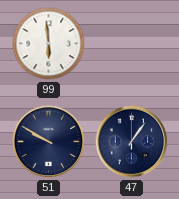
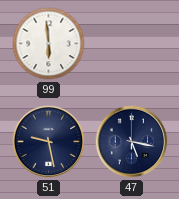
51: 9:50 -> 9:28
47: 1:06 -> 5:17
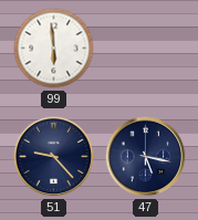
51: 9:28 -> 9:23
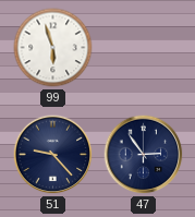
99: 5:59 -> 5:57
47: 5:17 -> 2:54
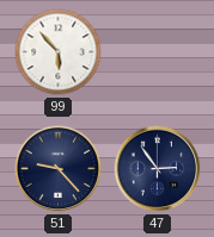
99: 5:57 -> 5:53
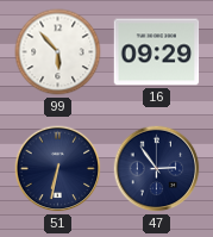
16: none -> 09:29
51: 9:23 -> 6:32
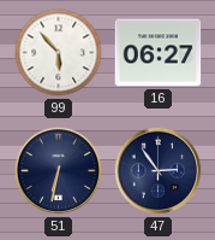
16: 09:29 -> 06:27
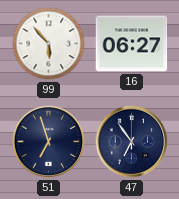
51: 6:32 -> 6:57
47: 2:54 -> 6:54
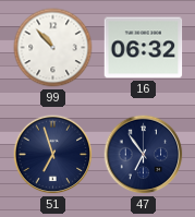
99: 5:53 -> 10:53
16: 06:27 -> 06:32
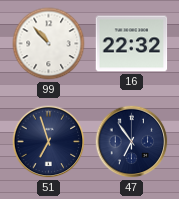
16: 06:32 -> 22:32
